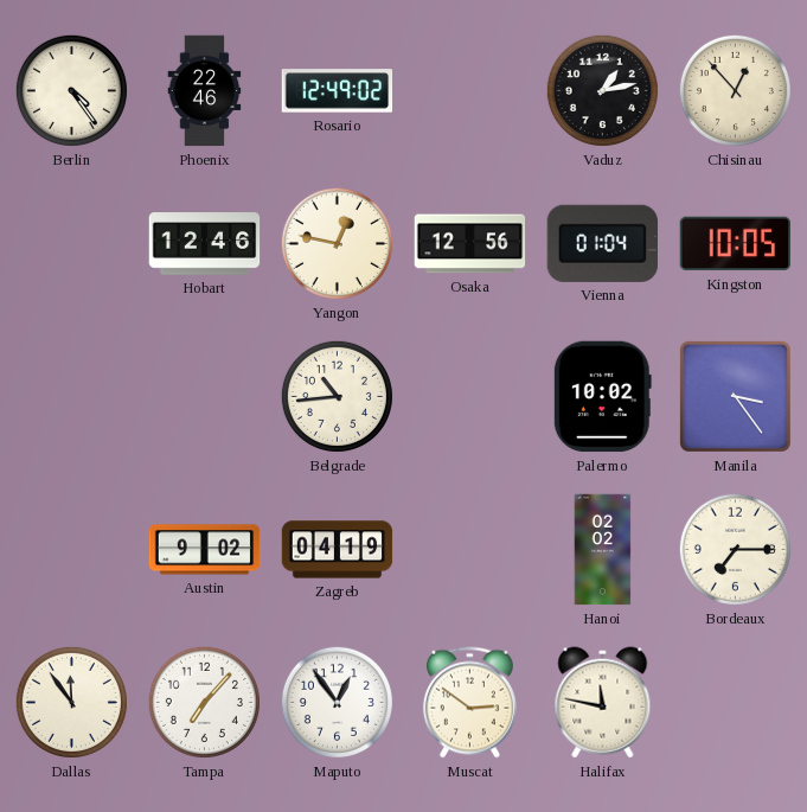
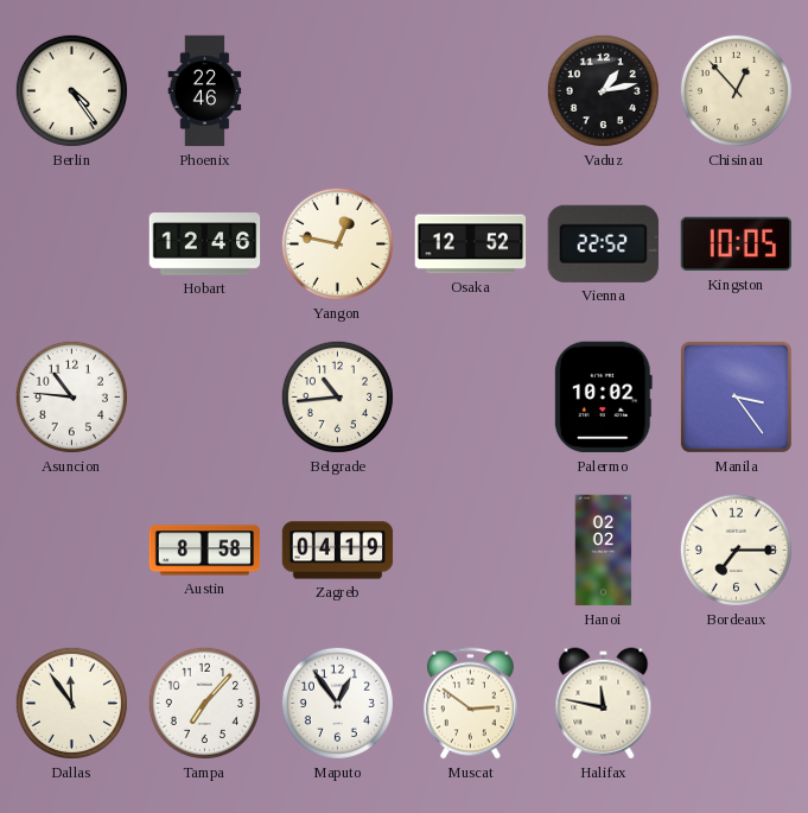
Rosario: 12:49 -> none
Osaka: 12:56 -> 12:52
Vienna: 01:04 -> 22:52
Asuncion: none -> 10:46
Austin: 9:02 -> 8:58
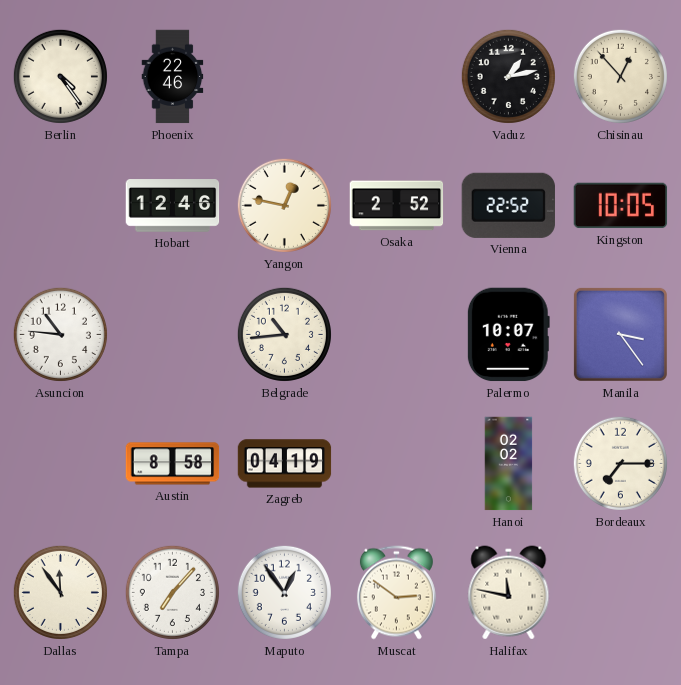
Osaka: 12:52 -> 2:52
Palermo: 10:02 -> 10:07
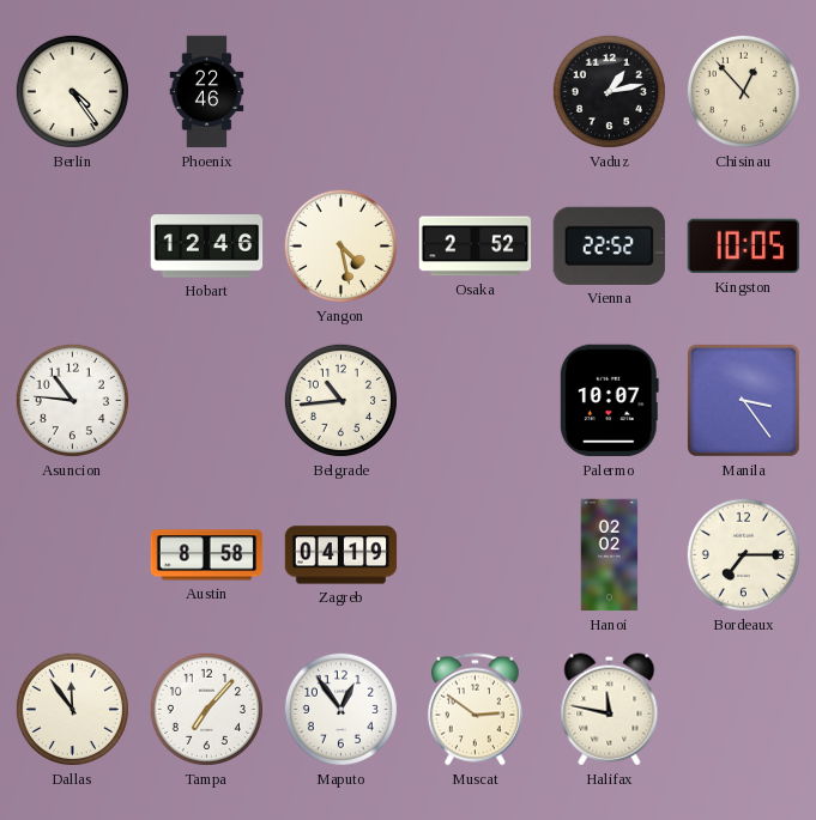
Yangon: 12:47 -> 4:28
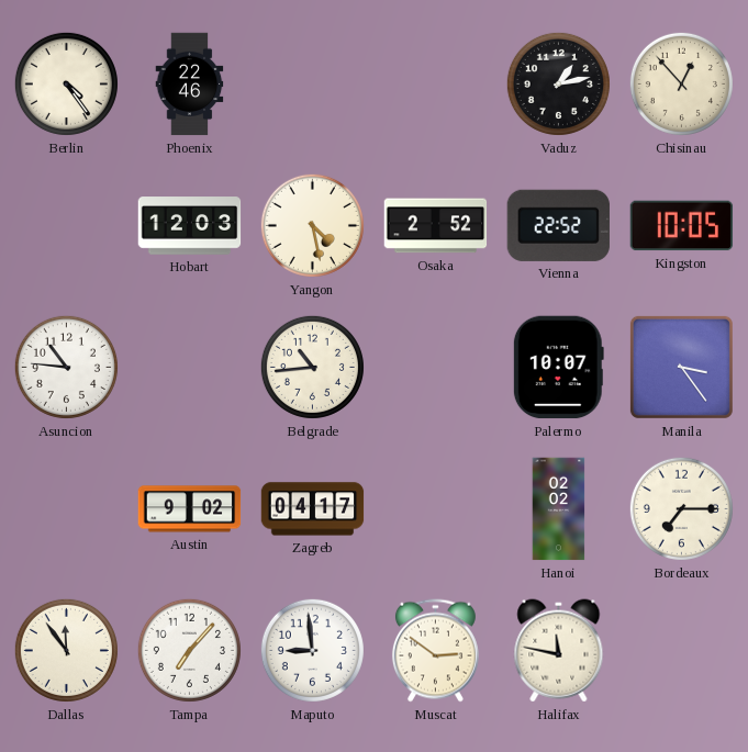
Hobart: 12:46 -> 12:03
Austin: 8:58 -> 9:02
Zagreb: 04:19 -> 04:17
Maputo: 12:54 -> 8:59
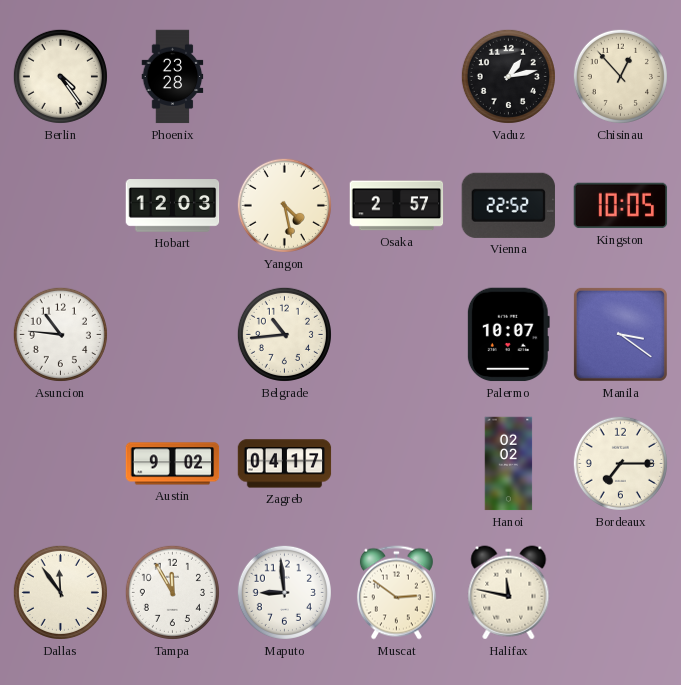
Phoenix: 22:46 -> 23:28
Osaka: 2:52 -> 2:57
Manila: 3:24 -> 3:21
Tampa: 7:07 -> 11:55
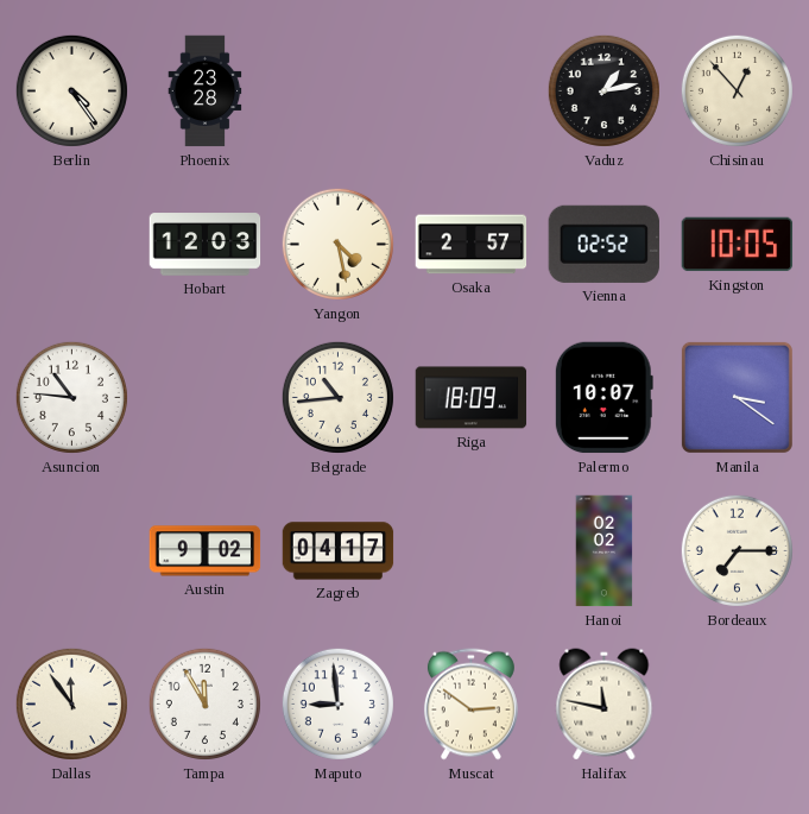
Vienna: 22:52 -> 02:52
Riga: none -> 18:09
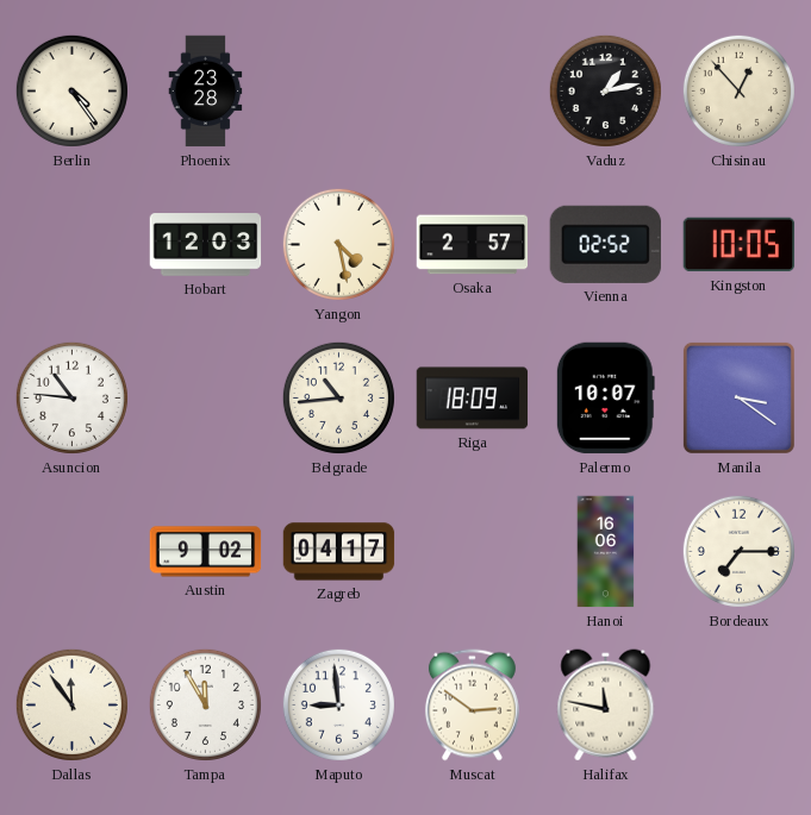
Hanoi: 02:02 -> 16:06
